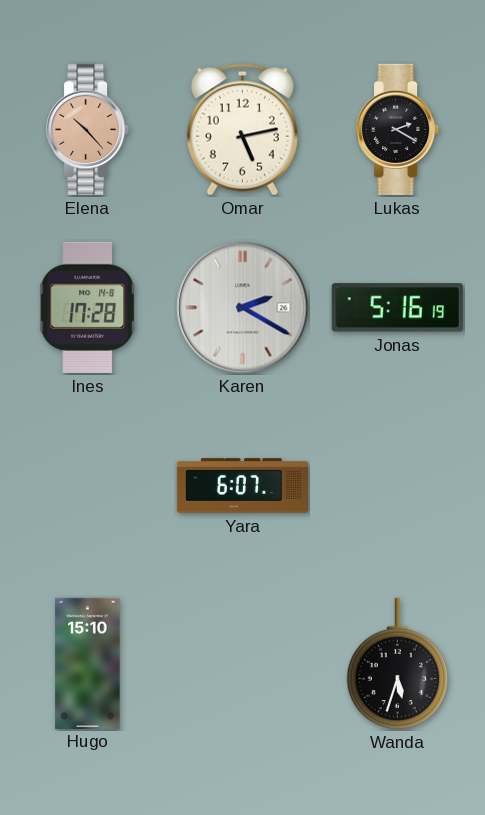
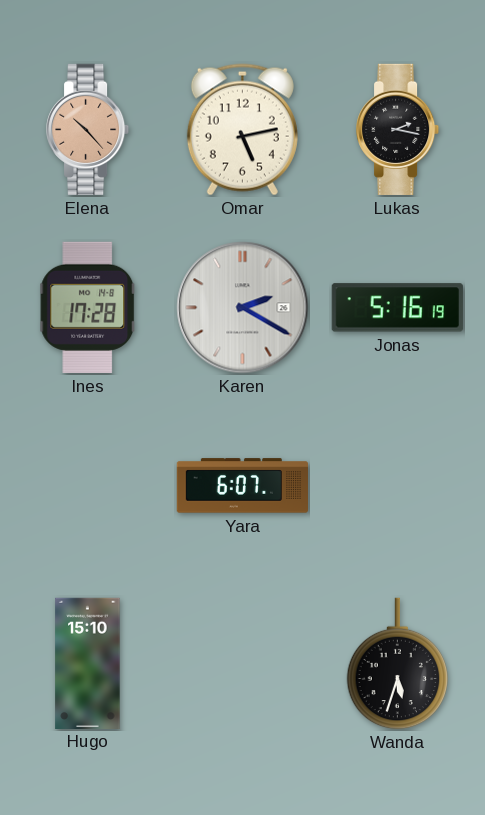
Lukas: 2:20 -> 2:17
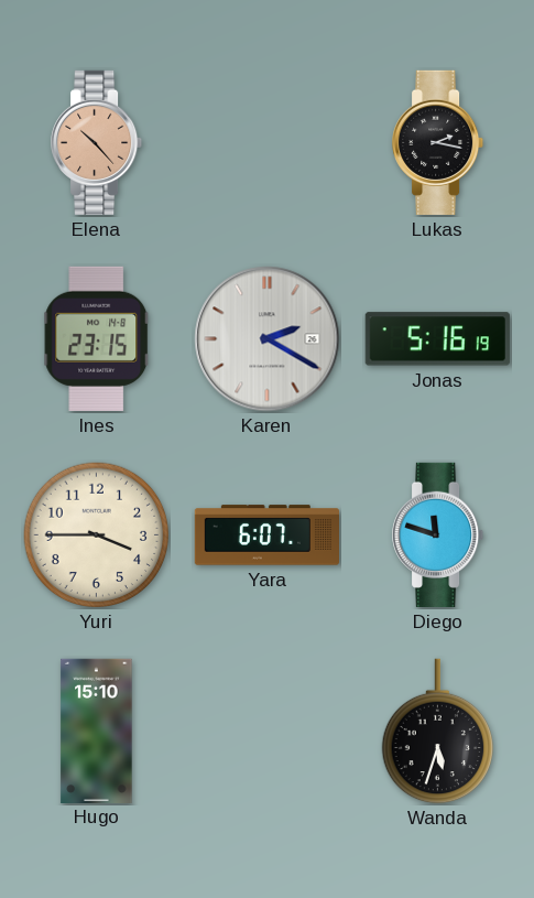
Omar: 5:13 -> none
Ines: 17:28 -> 23:15
Yuri: none -> 3:45
Diego: none -> 11:48
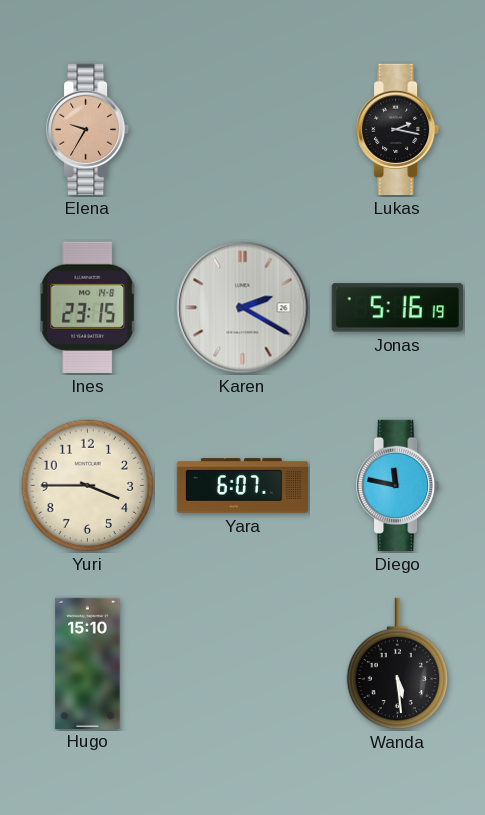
Elena: 10:23 -> 9:35
Diego: 11:48 -> 11:47
Wanda: 5:33 -> 5:29
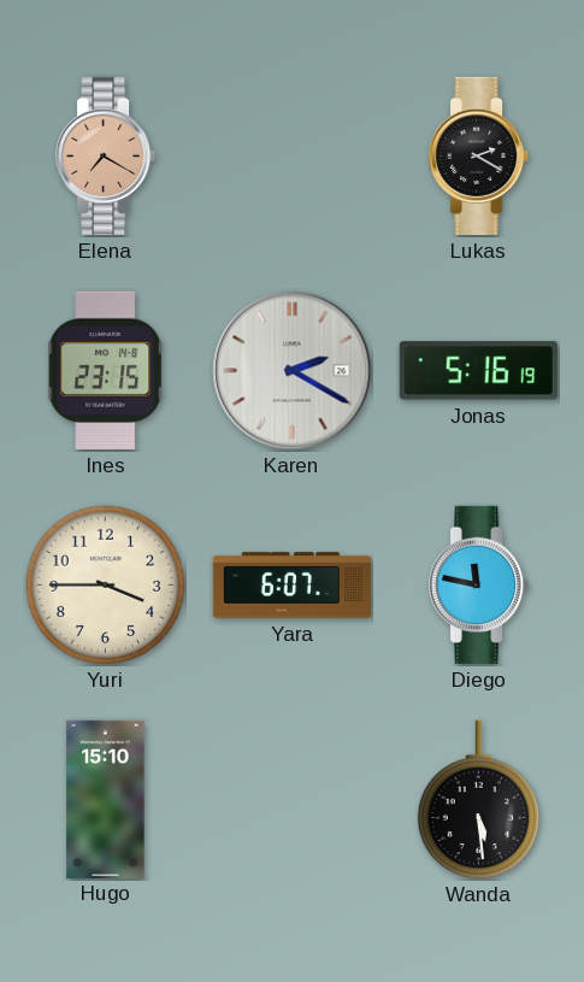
Elena: 9:35 -> 7:20
Lukas: 2:17 -> 2:20
